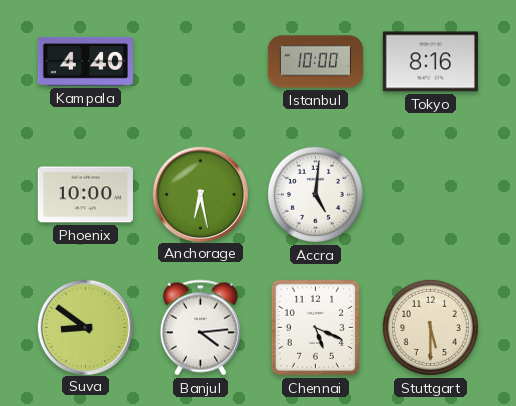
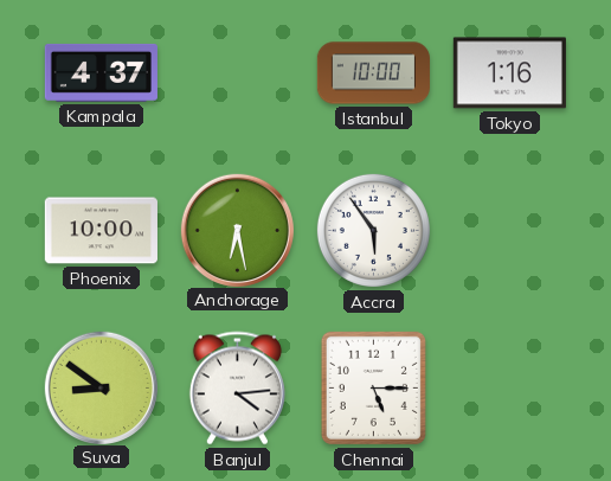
Kampala: 4:40 -> 4:37
Tokyo: 8:16 -> 1:16
Accra: 5:01 -> 5:54
Chennai: 5:19 -> 5:15
Stuttgart: 5:30 -> none
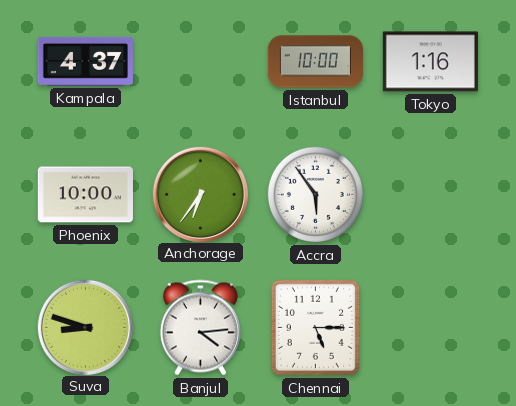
Anchorage: 6:28 -> 6:36
Suva: 8:51 -> 8:48
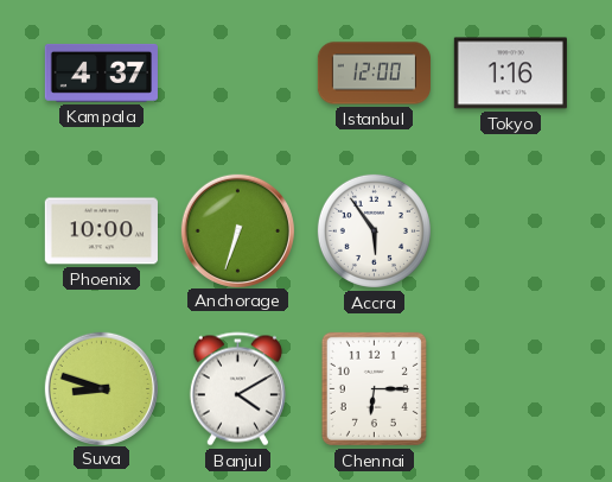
Istanbul: 10:00 -> 12:00
Anchorage: 6:36 -> 6:33
Banjul: 4:14 -> 4:10
Chennai: 5:15 -> 6:15
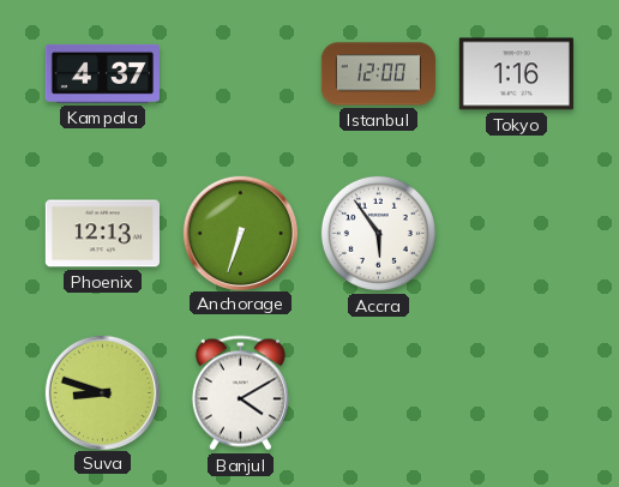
Phoenix: 10:00 -> 12:13
Chennai: 6:15 -> none
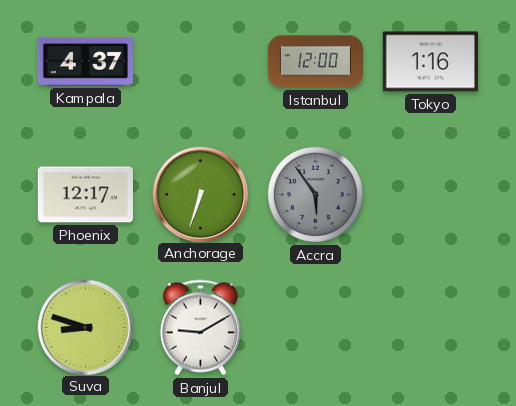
Phoenix: 12:13 -> 12:17
Accra dial: white -> grey
Banjul: 4:10 -> 9:10
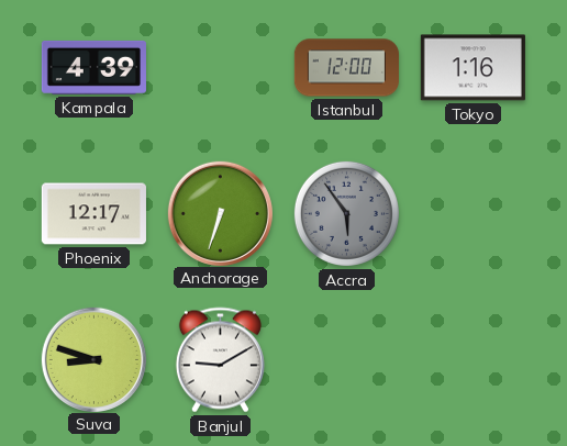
Kampala: 4:37 -> 4:39
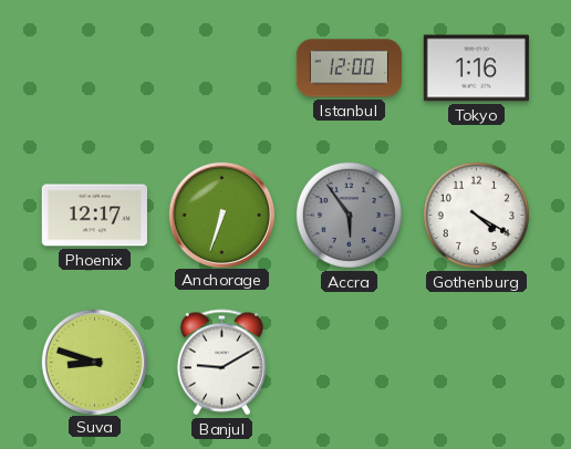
Kampala: 4:39 -> none
Gothenburg: none -> 4:20
